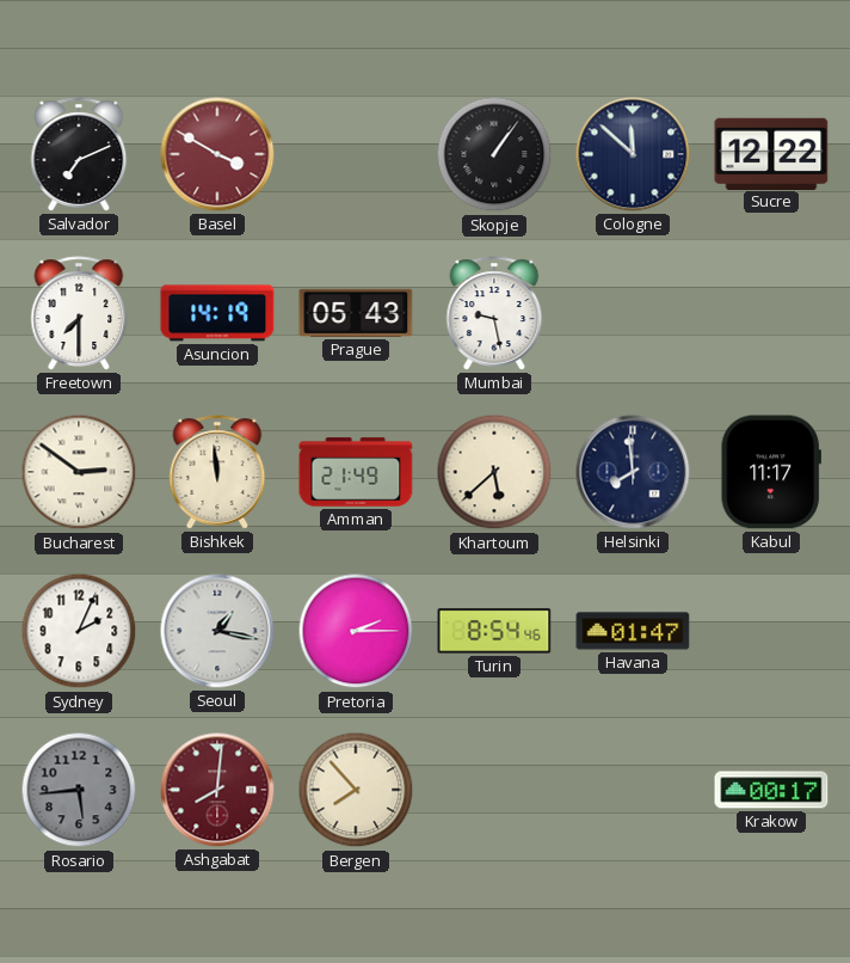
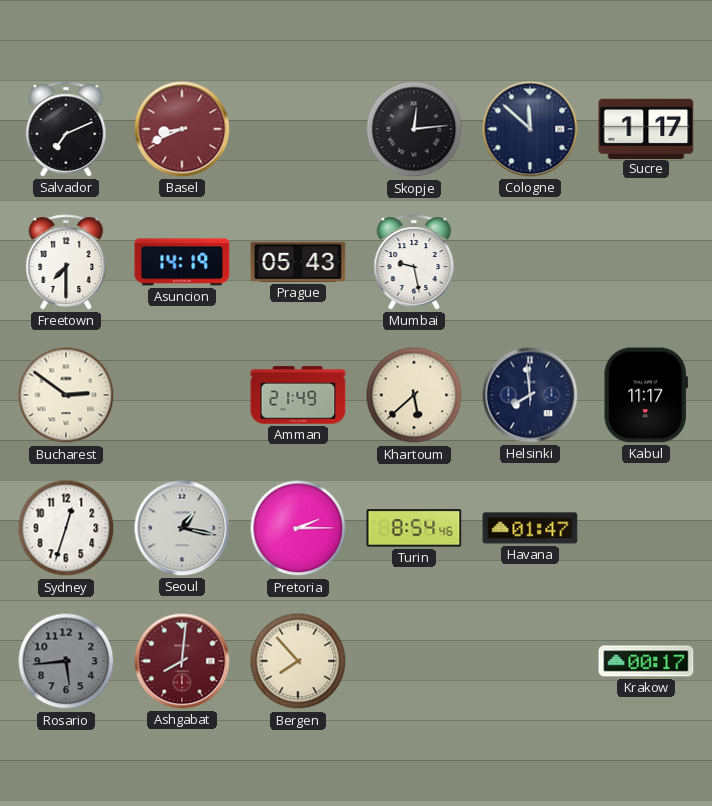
Basel: 3:50 -> 8:41
Skopje: 1:06 -> 12:14
Sucre: 12:22 -> 1:17
Bishkek: 11:59 -> none
Sydney: 2:04 -> 12:33
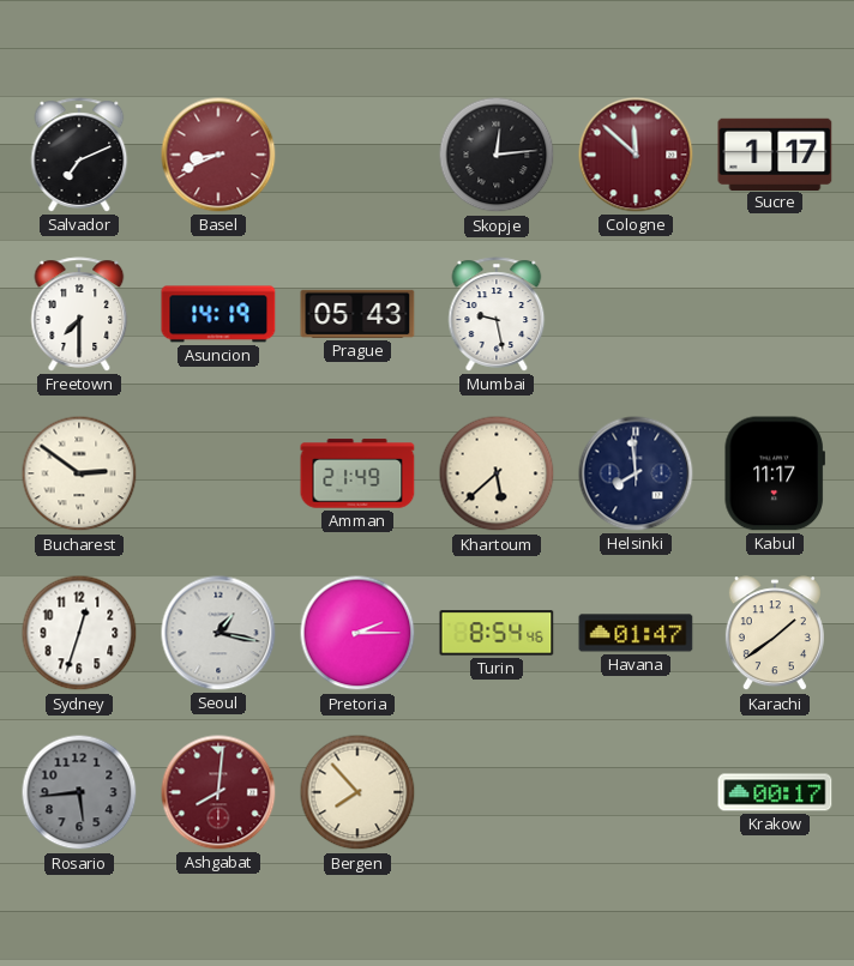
Cologne dial: navy -> burgundy
Karachi: none -> 1:39
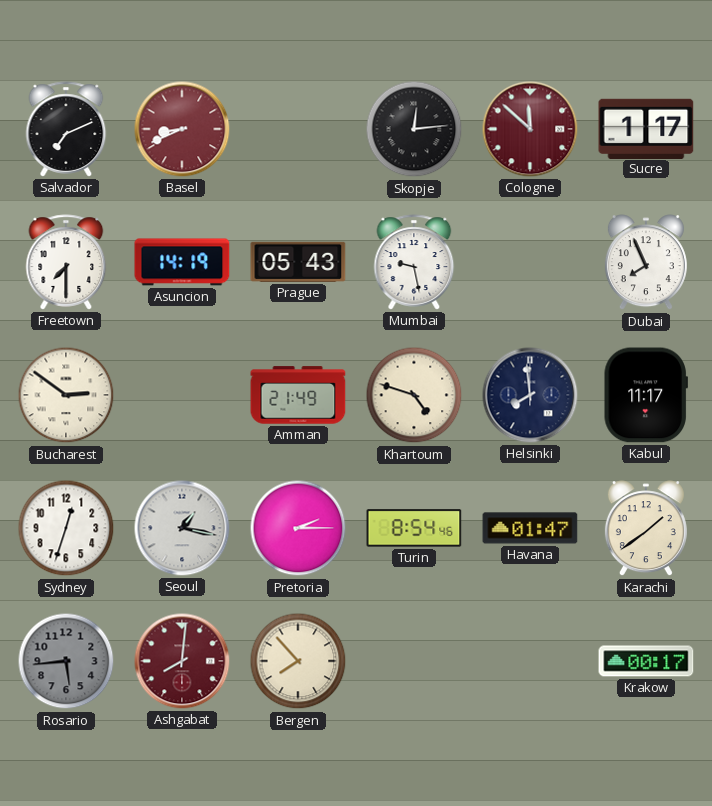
Dubai: none -> 7:56
Khartoum: 5:38 -> 4:48
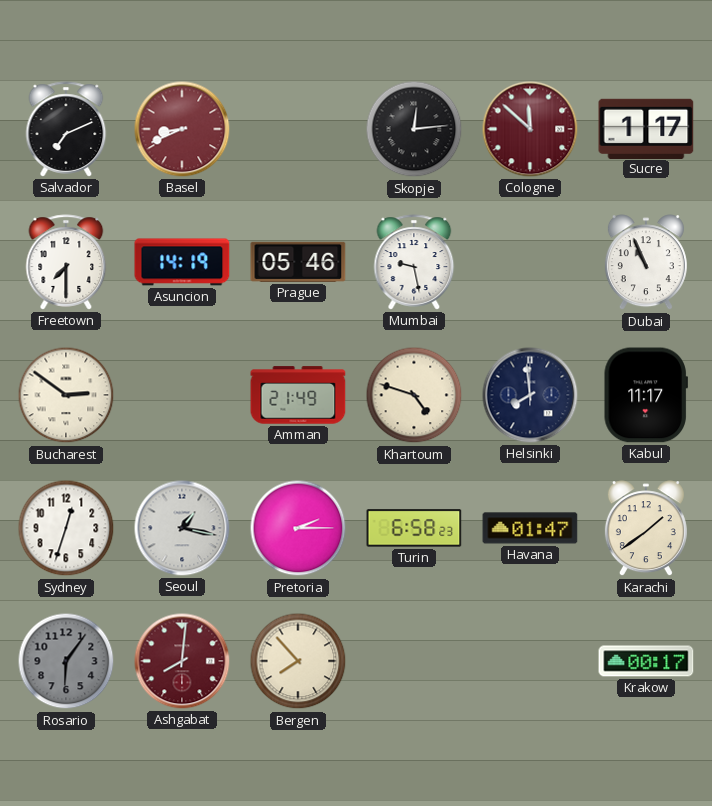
Prague: 05:43 -> 05:46
Dubai: 7:56 -> 10:56
Turin: 8:54 -> 6:58
Rosario: 5:44 -> 6:06
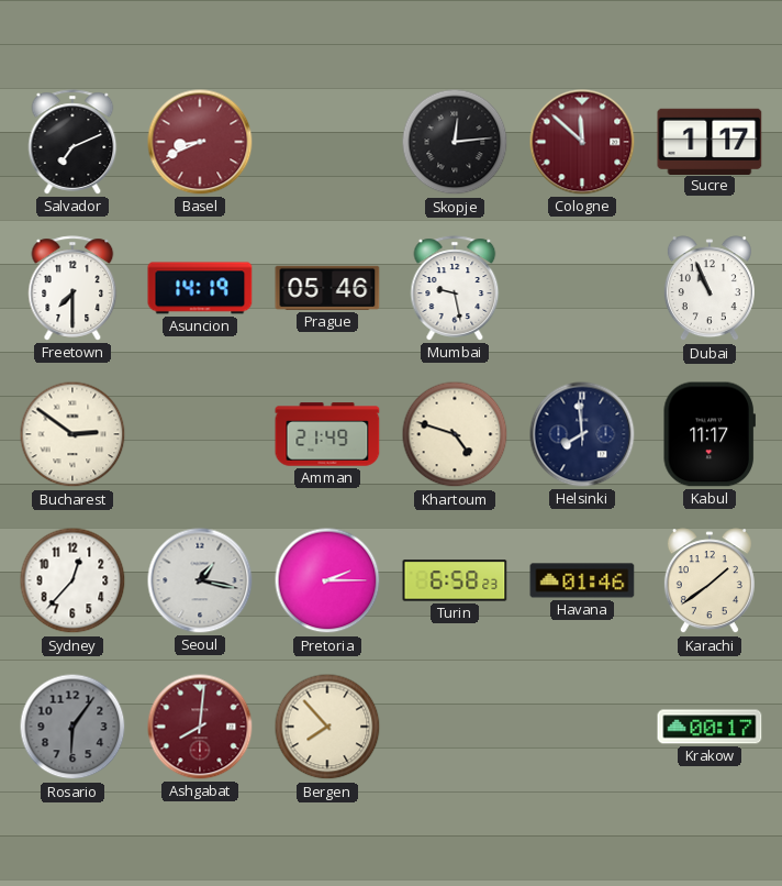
Sydney: 12:33 -> 12:37
Havana: 01:47 -> 01:46
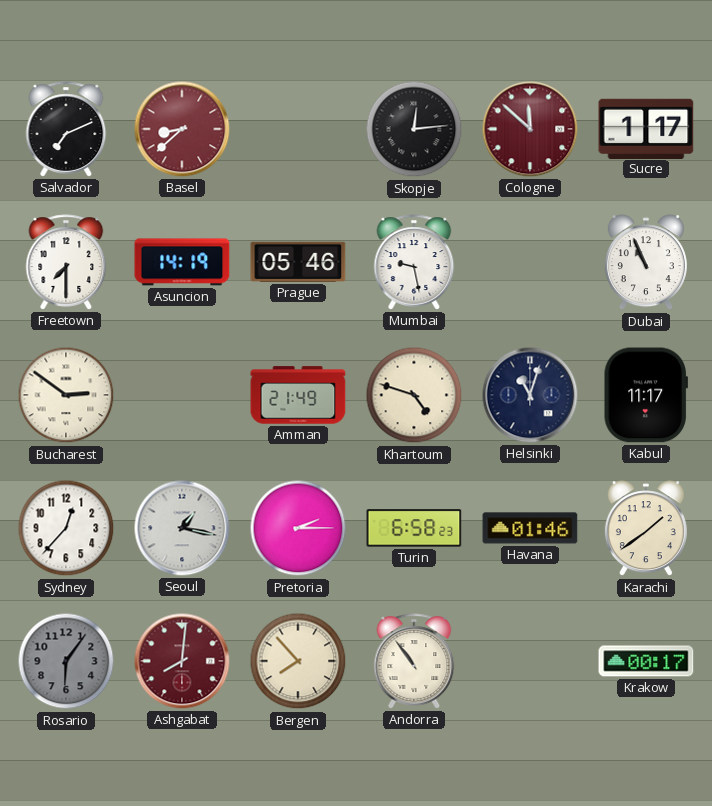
Basel: 8:41 -> 8:38
Helsinki: 7:59 -> 11:03
Andorra: none -> 10:54
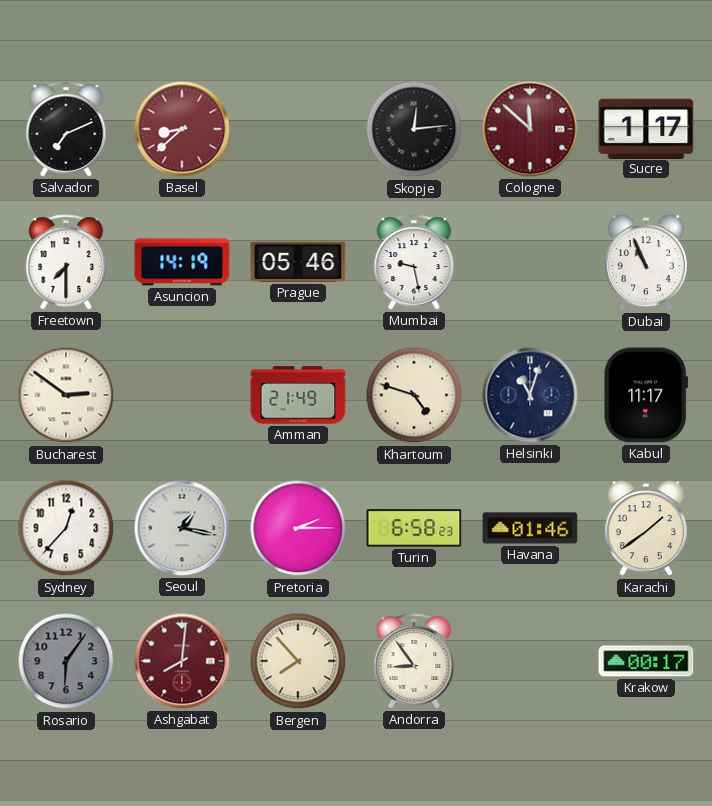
Andorra: 10:54 -> 8:54
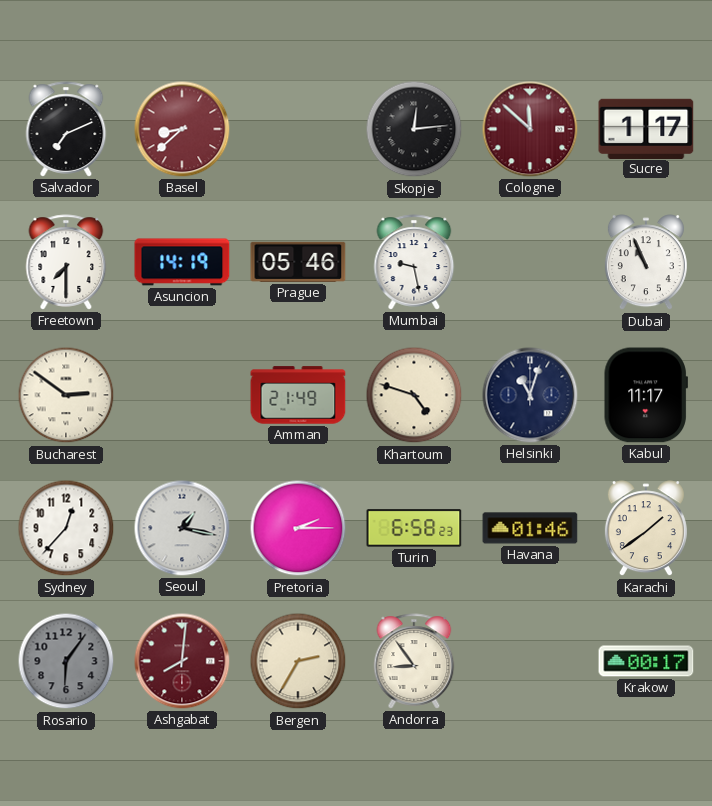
Bergen: 7:53 -> 2:35
